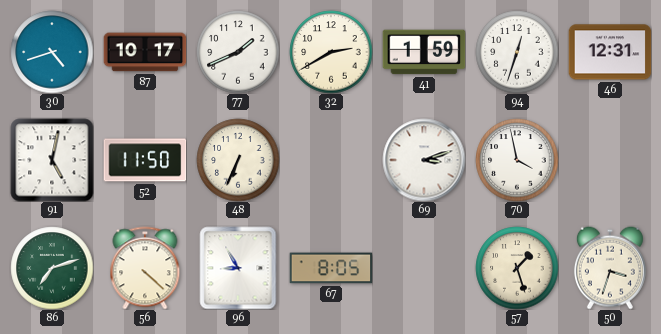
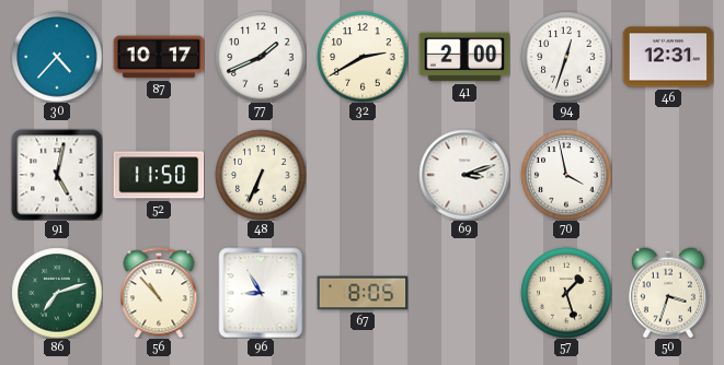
30: 4:42 -> 4:37
41: 1:59 -> 2:00
56: 4:22 -> 10:53
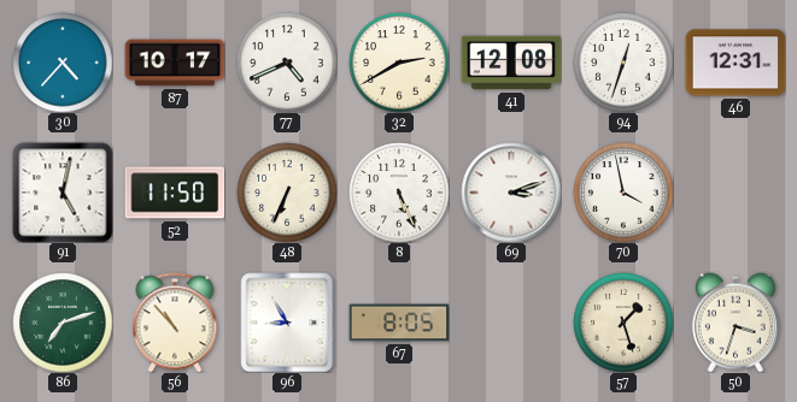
77: 1:41 -> 4:41
41: 2:00 -> 12:08
8: none -> 5:26
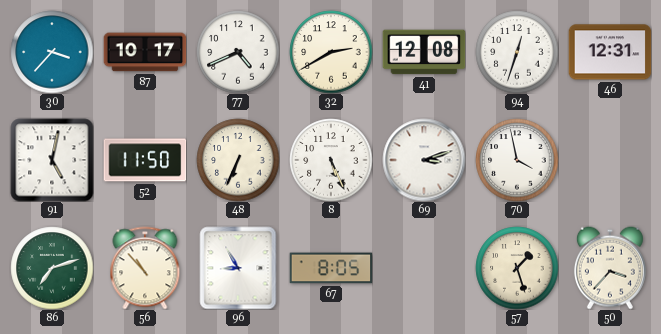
30: 4:37 -> 3:37
50: 3:33 -> 3:37
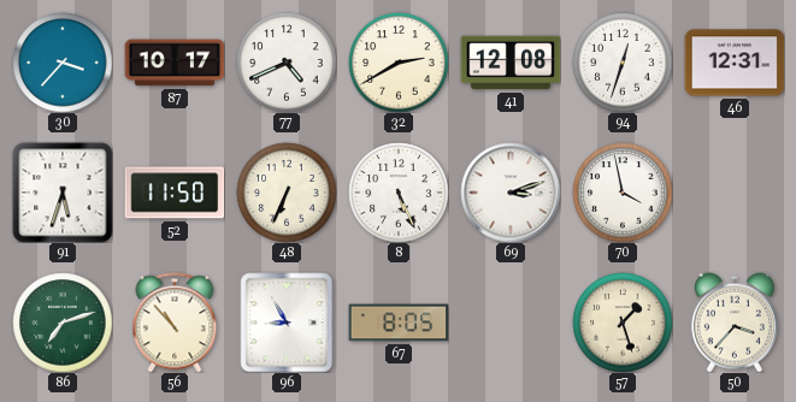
91: 5:02 -> 5:33
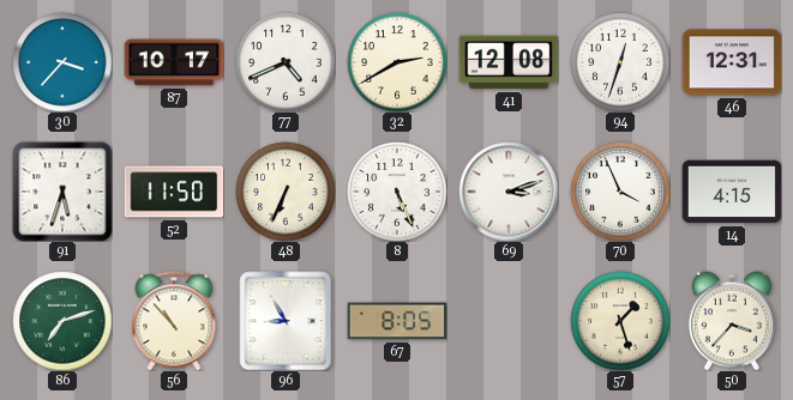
70: 3:58 -> 3:56
14: none -> 4:15
